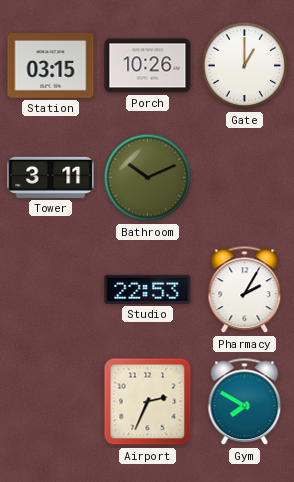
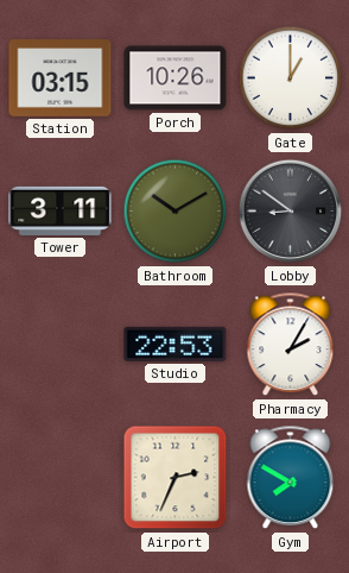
Bathroom: 10:11 -> 10:10
Lobby: none -> 8:51
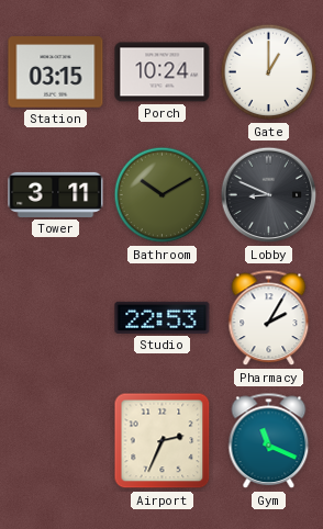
Porch: 10:26 -> 10:24
Lobby: 8:51 -> 8:49
Gym: 7:50 -> 11:19
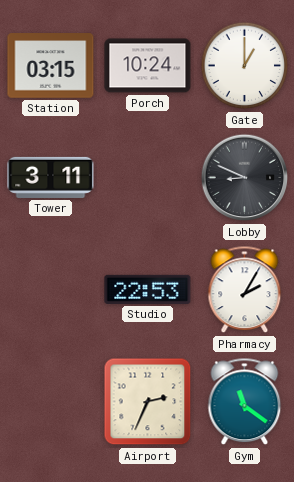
Bathroom: 10:10 -> none
Gym: 11:19 -> 11:21
